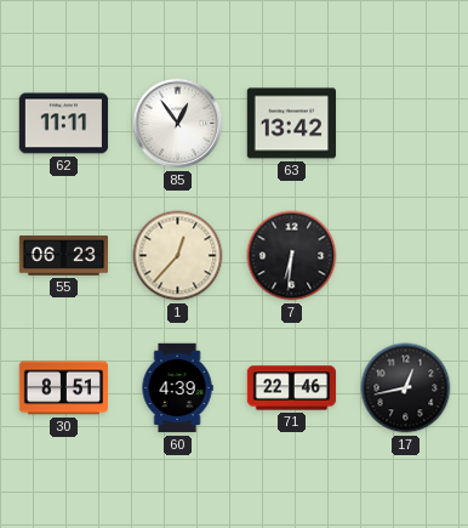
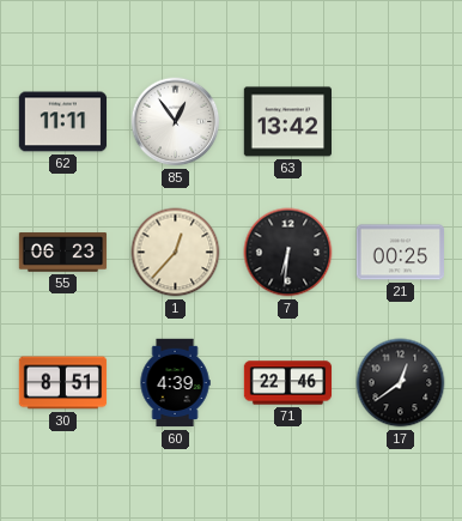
21: none -> 00:25
17: 12:43 -> 12:39
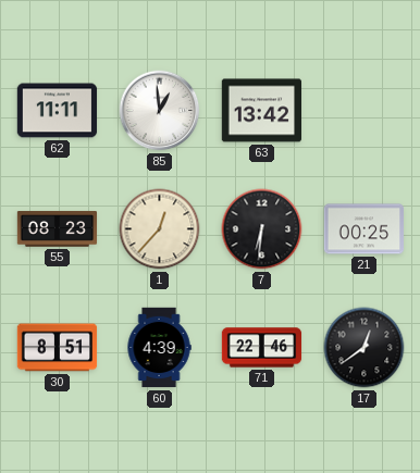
85: 12:54 -> 12:59
55: 06:23 -> 08:23
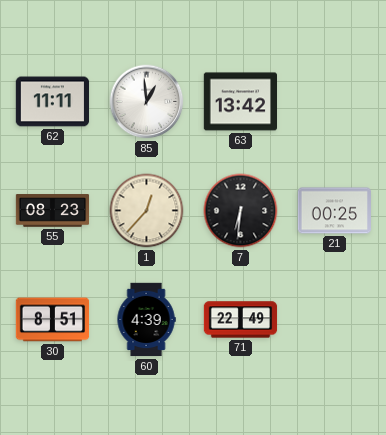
71: 22:46 -> 22:49
17: 12:39 -> none
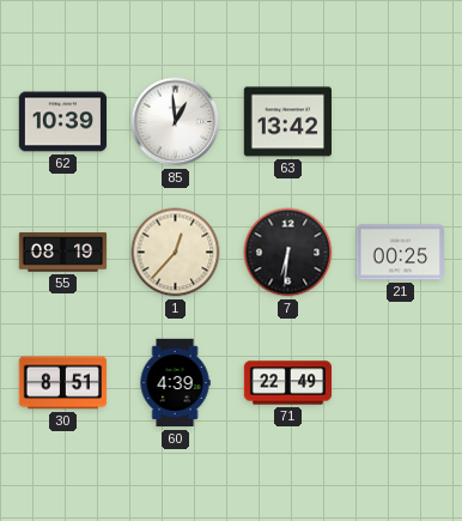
62: 11:11 -> 10:39
55: 08:23 -> 08:19
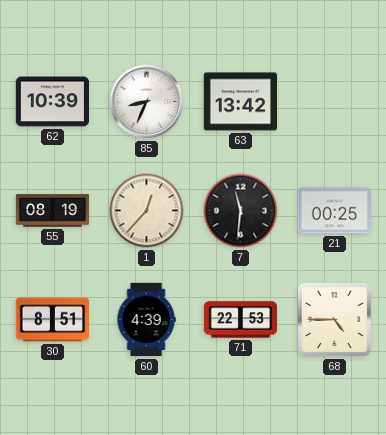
85: 12:59 -> 8:34
7: 6:31 -> 11:31
71: 22:49 -> 22:53
68: none -> 4:45
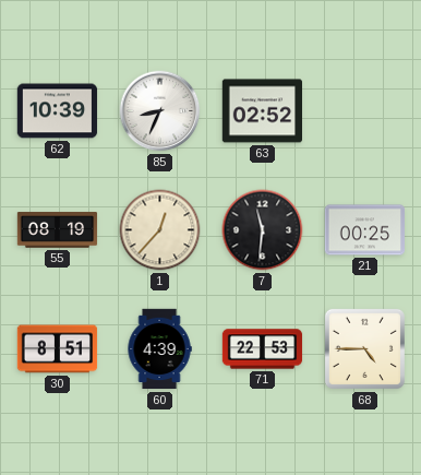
63: 13:42 -> 02:52
